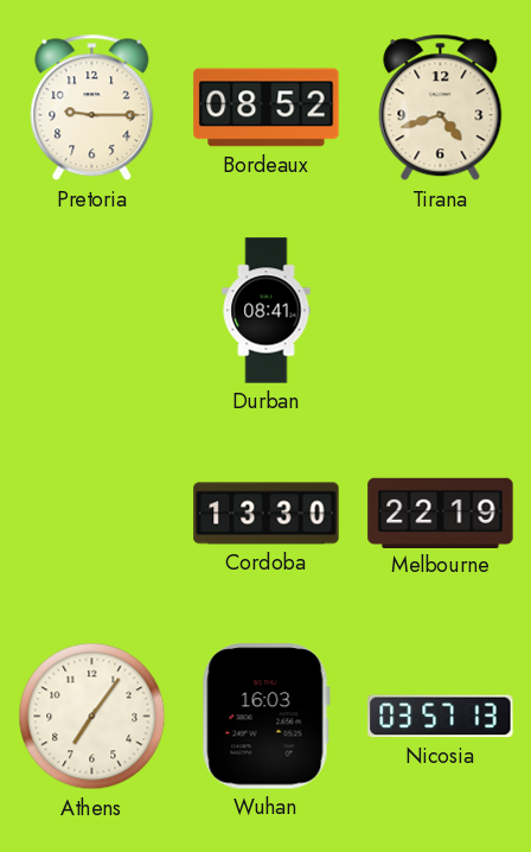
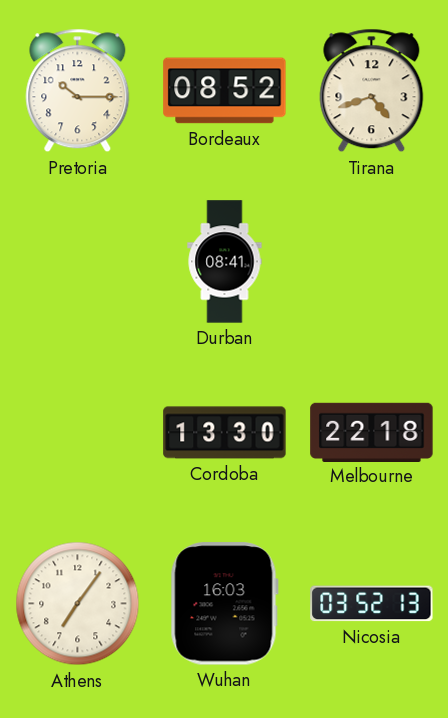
Pretoria: 9:15 -> 10:15
Melbourne: 22:19 -> 22:18
Nicosia: 03:57 -> 03:52
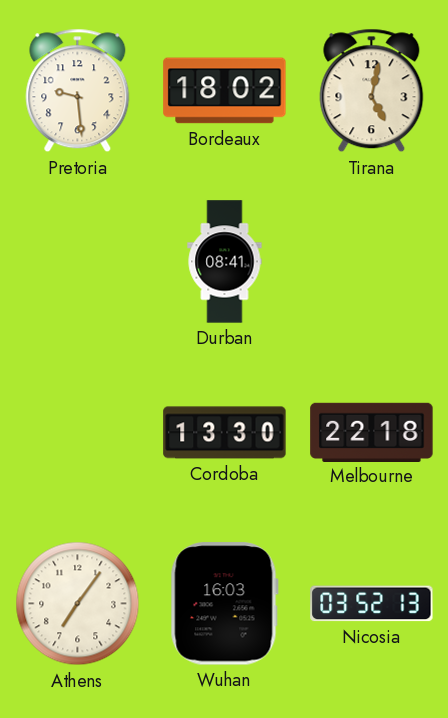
Pretoria: 10:15 -> 9:29
Bordeaux: 08:52 -> 18:02
Tirana: 4:42 -> 5:02
